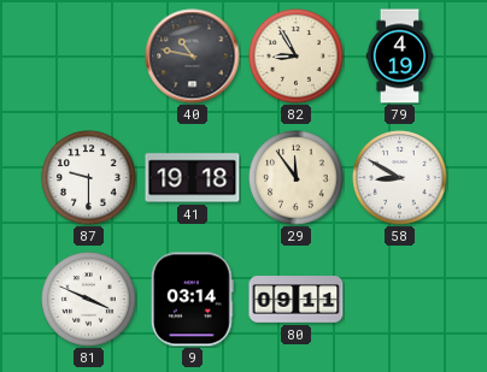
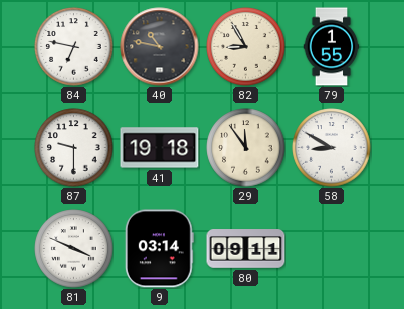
84: none -> 6:47
79: 4:19 -> 1:55
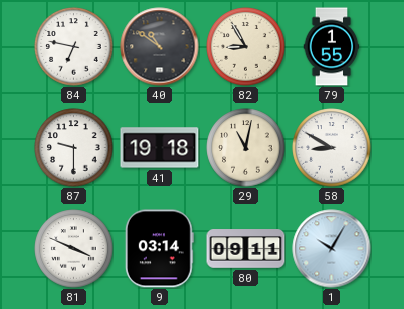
40: 10:47 -> 10:51
29: 11:54 -> 11:02
1: none -> 10:05
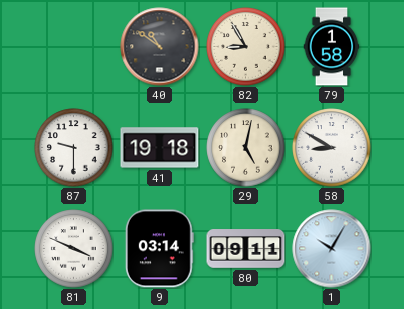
84: 6:47 -> none
79: 1:55 -> 1:58
29: 11:02 -> 5:02
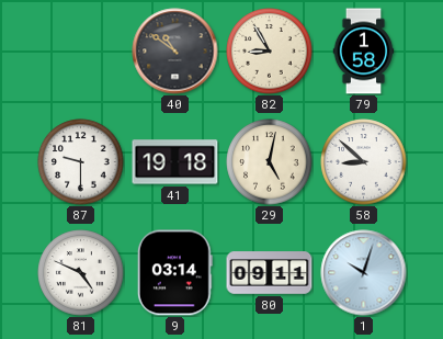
58: 8:50 -> 8:52
81: 3:49 -> 4:49
1: 10:05 -> 10:03
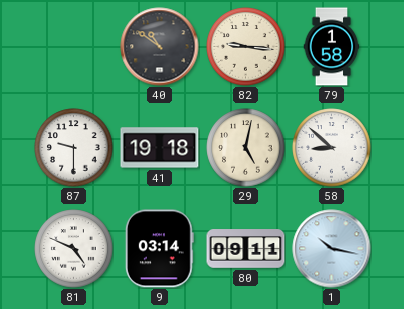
82: 8:55 -> 9:16
1: 10:03 -> 10:17
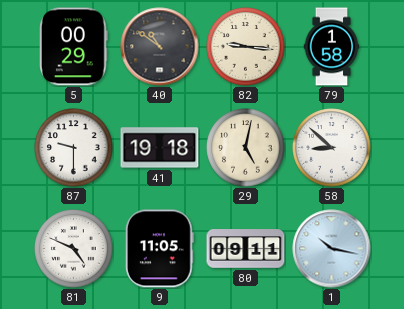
5: none -> 00:29
9: 03:14 -> 11:05
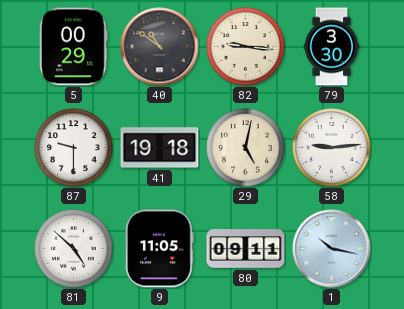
79: 1:58 -> 3:30
58: 8:52 -> 9:14
81: 4:49 -> 4:52
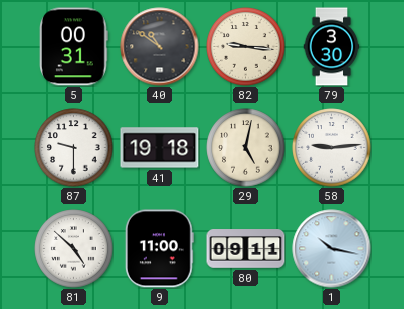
5: 00:29 -> 00:31
9: 11:05 -> 11:00
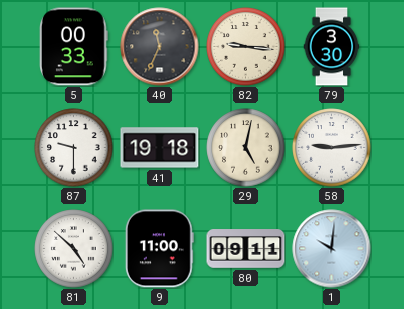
5: 00:31 -> 00:33
40: 10:51 -> 11:34
1: 10:17 -> 10:01
